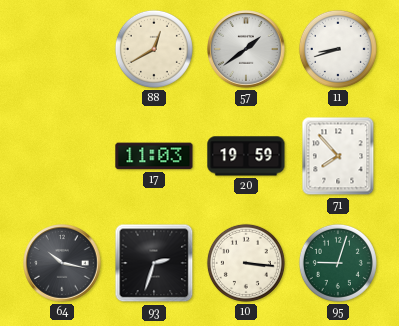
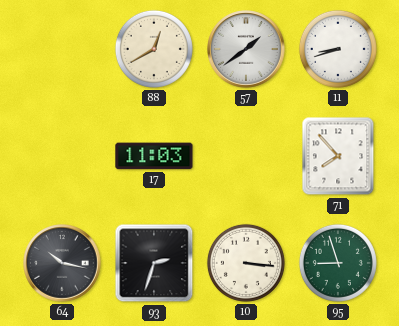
20: 19:59 -> none
95: 9:03 -> 8:57
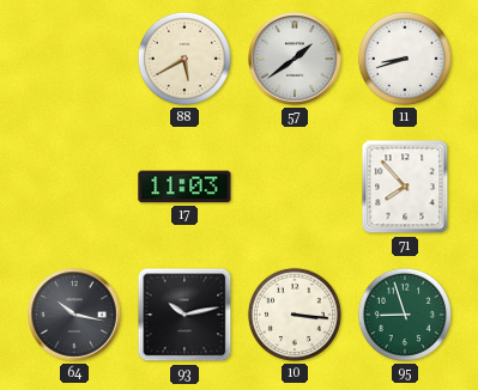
88: 12:40 -> 5:40
93: 2:33 -> 10:13
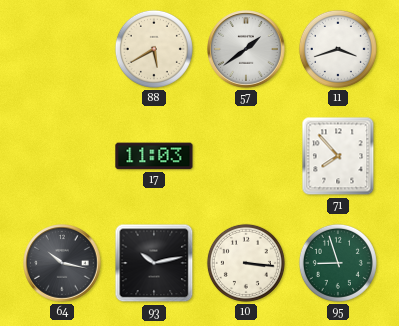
11: 8:42 -> 3:42
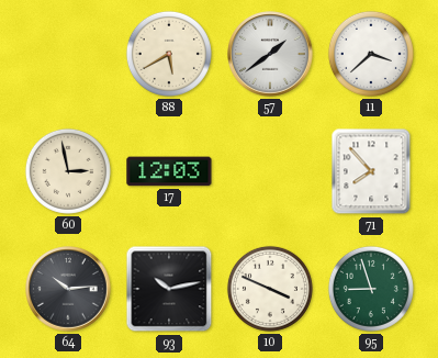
11: 3:42 -> 3:38
60: none -> 2:58
17: 11:03 -> 12:03
64: 10:17 -> 10:14
10: 3:16 -> 3:49
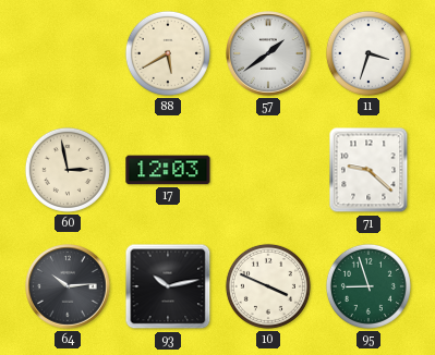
11: 3:38 -> 3:33
71: 7:53 -> 9:22
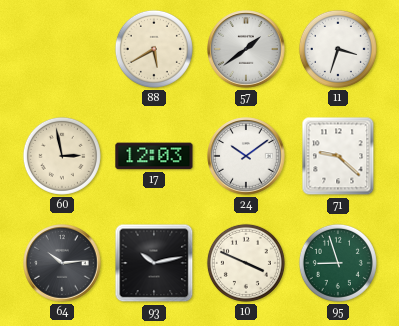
24: none -> 10:09
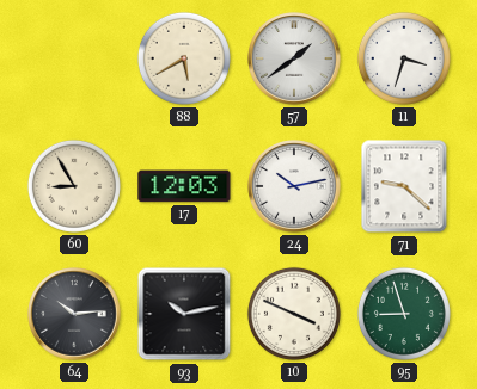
60: 2:58 -> 8:55
24: 10:09 -> 10:13
